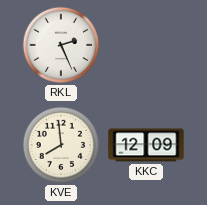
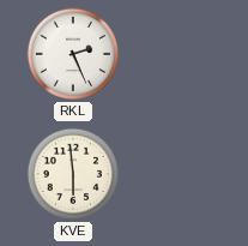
KVE: 7:59 -> 5:59
KKC: 12:09 -> none
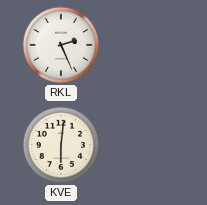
KVE: 5:59 -> 6:01
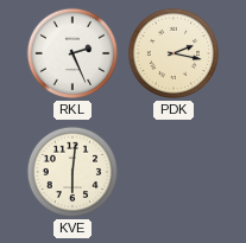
PDK: none -> 2:17
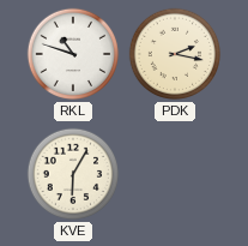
RKL: 2:26 -> 10:48
KVE: 6:01 -> 6:05
